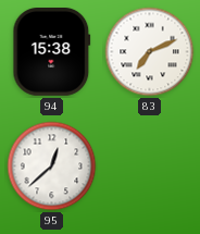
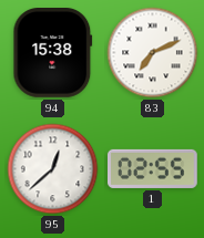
1: none -> 02:55
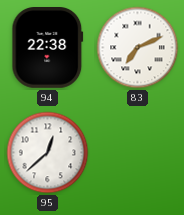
94: 15:38 -> 22:38
1: 02:55 -> none
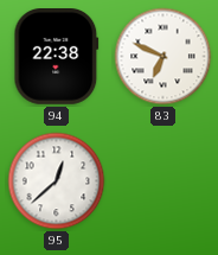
83: 7:11 -> 6:49
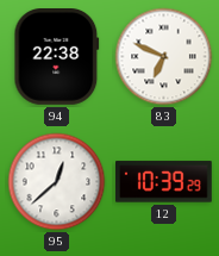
12: none -> 10:39
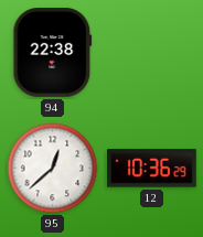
83: 6:49 -> none
12: 10:39 -> 10:36
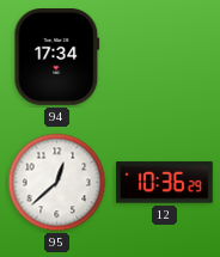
94: 22:38 -> 17:34
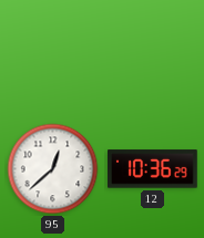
94: 17:34 -> none
